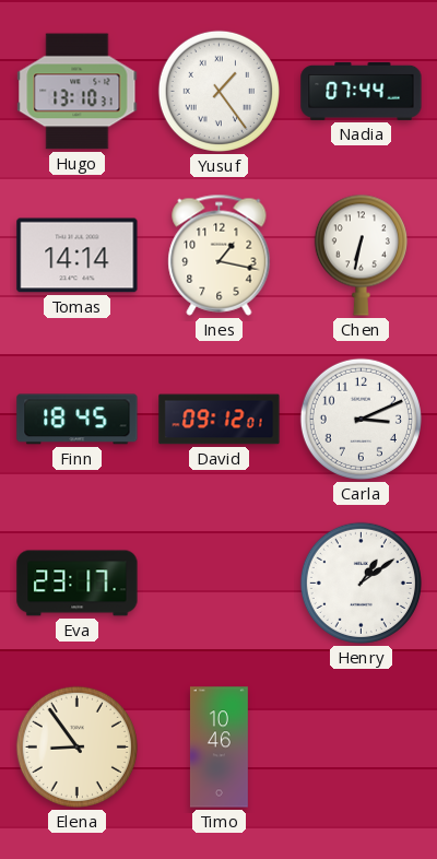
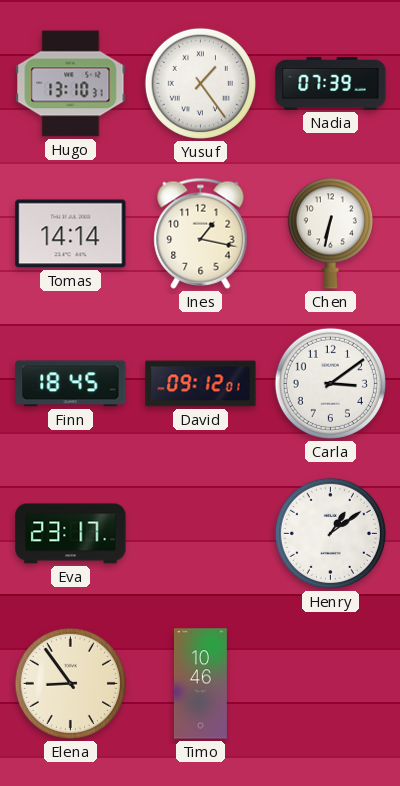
Nadia: 07:44 -> 07:39
Carla: 3:11 -> 3:09
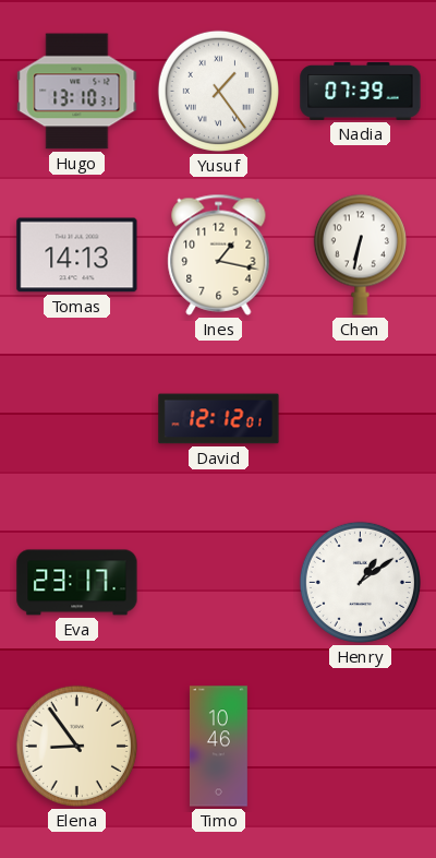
Tomas: 14:14 -> 14:13
Finn: 18:45 -> none
David: 09:12 -> 12:12
Carla: 3:09 -> none
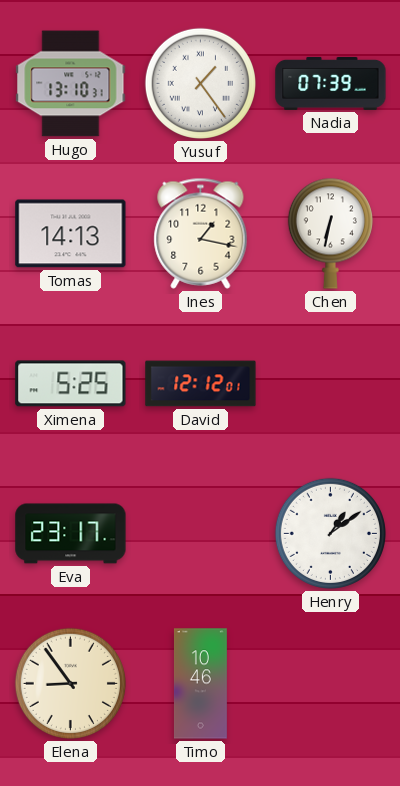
Ximena: none -> 5:25
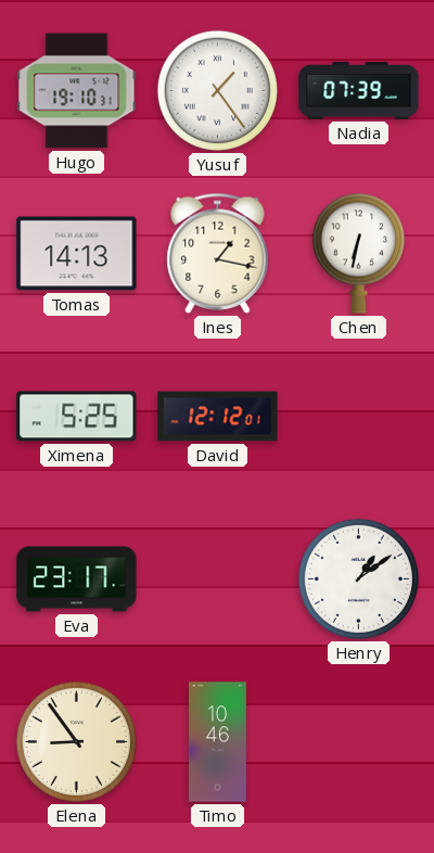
Hugo: 13:10 -> 19:10
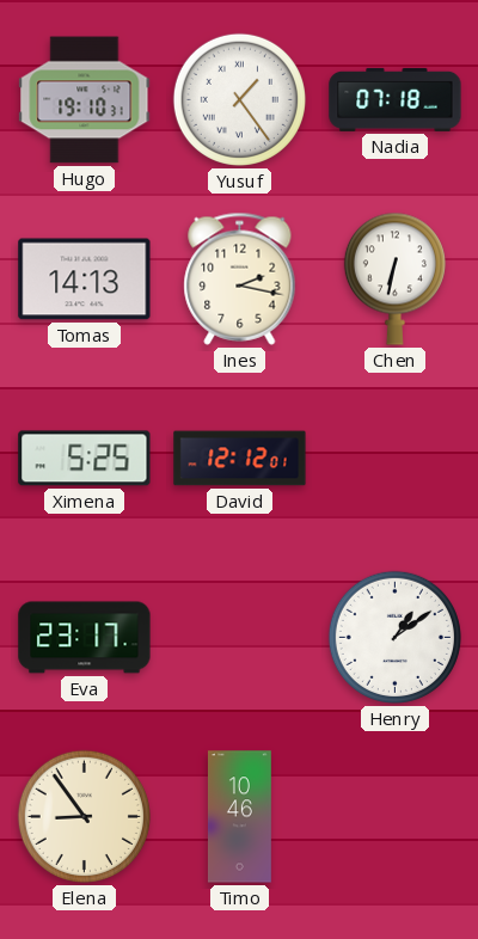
Nadia: 07:39 -> 07:18
Ines: 1:17 -> 2:17
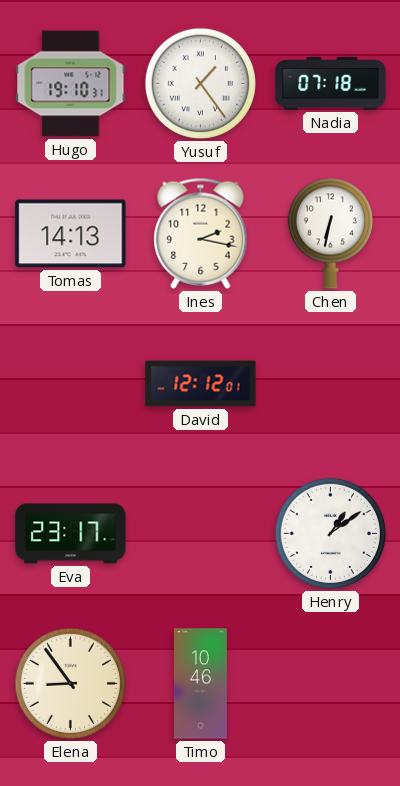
Ximena: 5:25 -> none
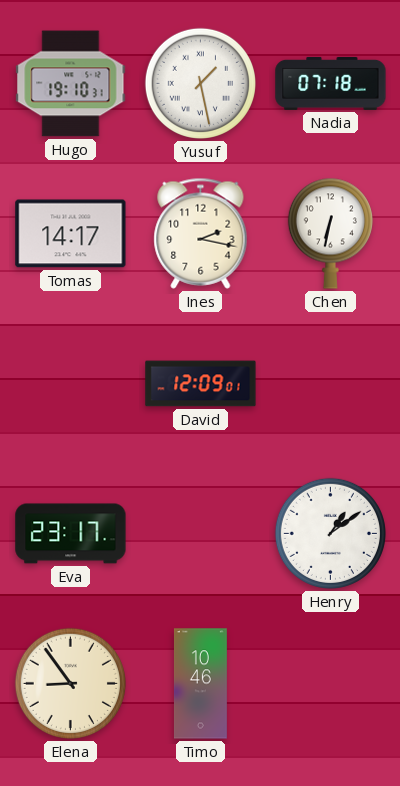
Yusuf: 1:24 -> 1:28
Tomas: 14:13 -> 14:17
David: 12:12 -> 12:09
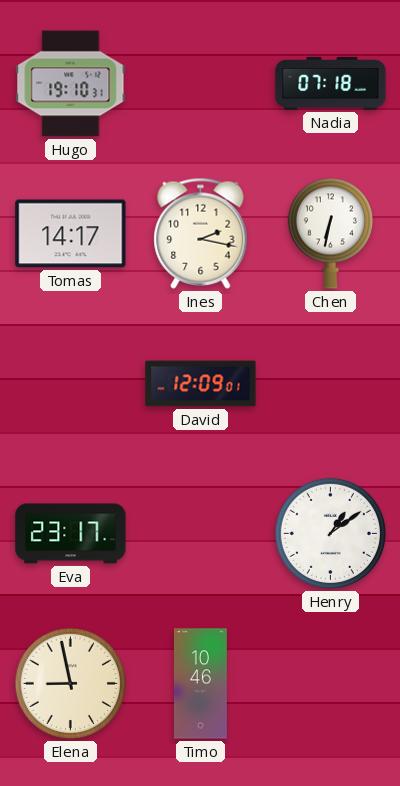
Yusuf: 1:28 -> none
Elena: 8:54 -> 8:58
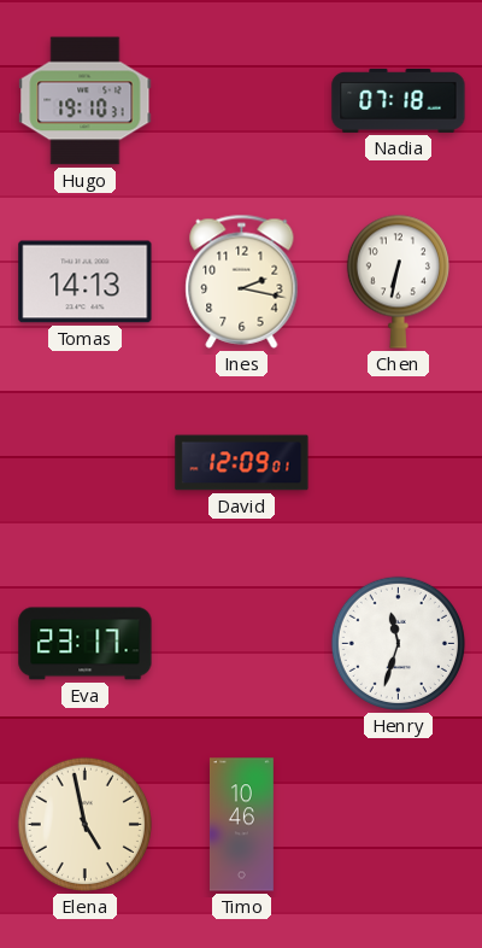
Tomas: 14:17 -> 14:13
Henry: 1:09 -> 11:33
Elena: 8:58 -> 4:58
